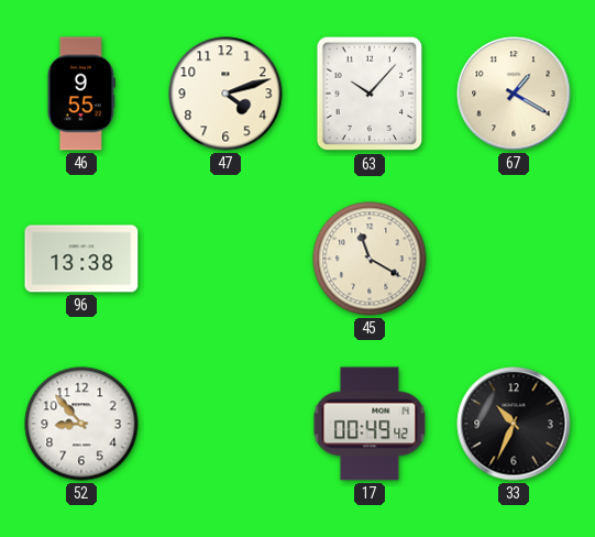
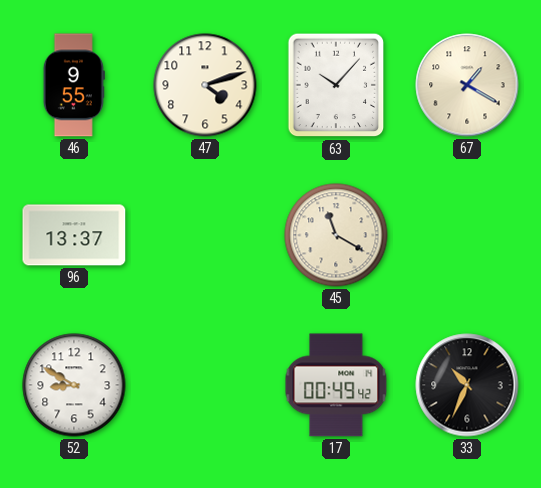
96: 13:38 -> 13:37
52: 8:53 -> 8:50
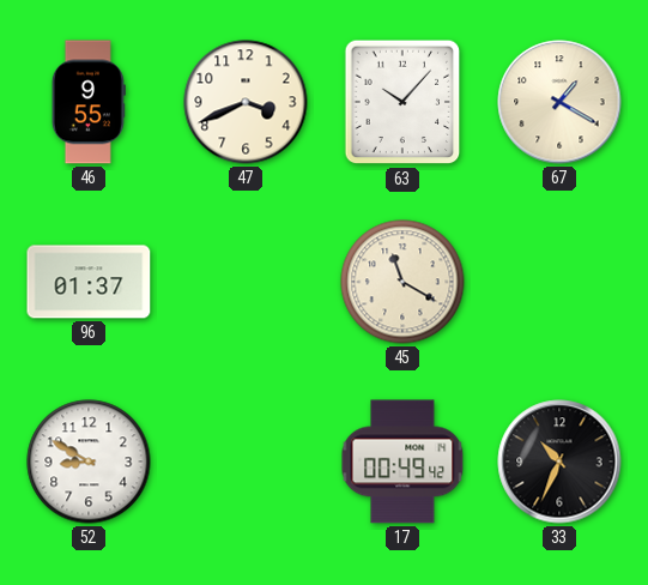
47: 4:12 -> 3:41
96: 13:37 -> 01:37
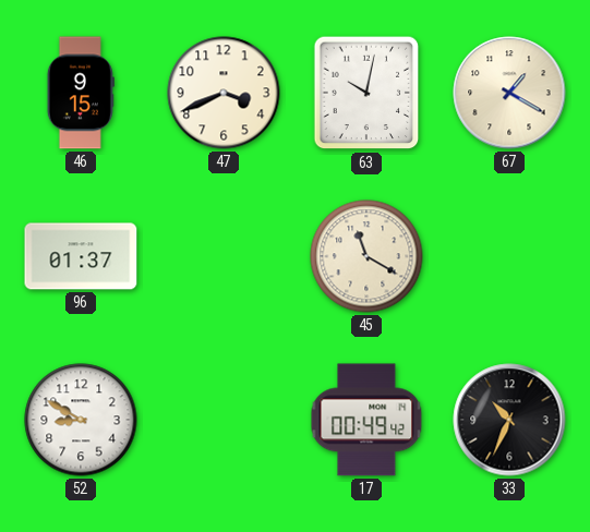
46: 9:55 -> 9:15
63: 10:07 -> 10:02
